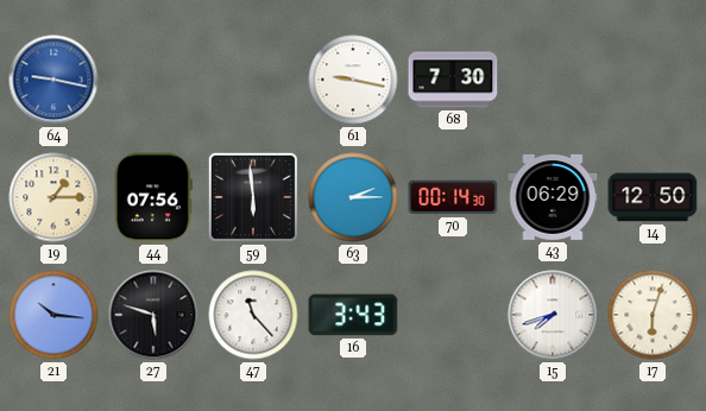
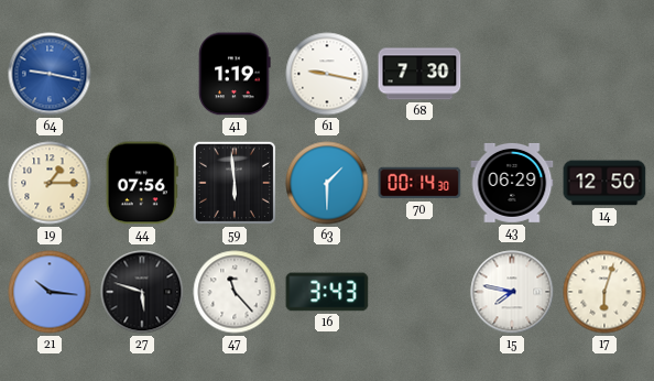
41: none -> 1:19
63: 2:15 -> 1:30
15: 7:42 -> 7:47
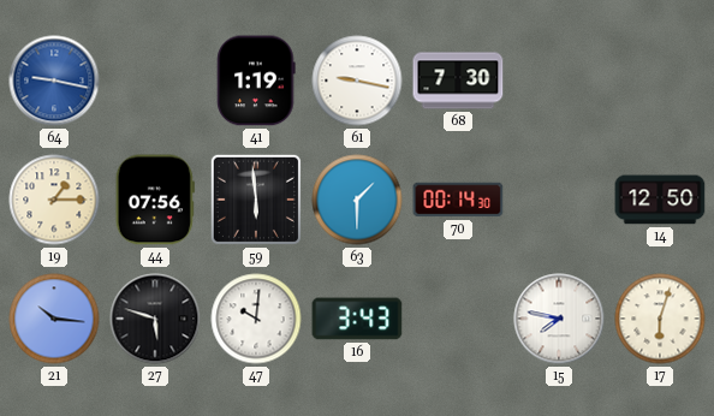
43: 06:29 -> none
47: 11:23 -> 10:01
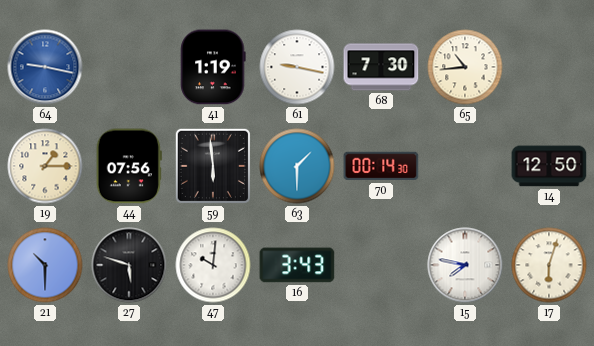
65: none -> 10:44
21: 10:16 -> 10:30
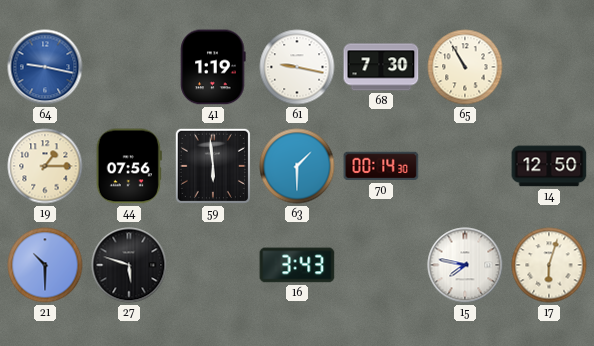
65: 10:44 -> 10:55
47: 10:01 -> none
